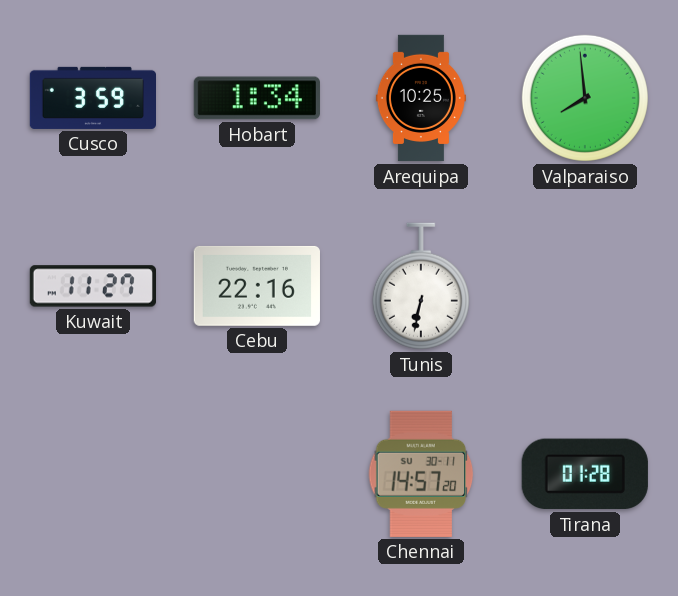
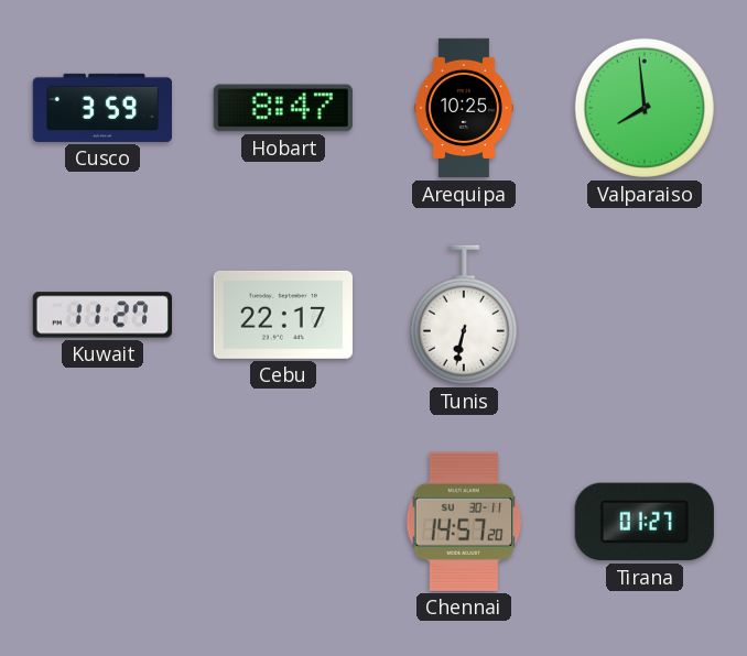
Hobart: 1:34 -> 8:47
Cebu: 22:16 -> 22:17
Tirana: 01:28 -> 01:27
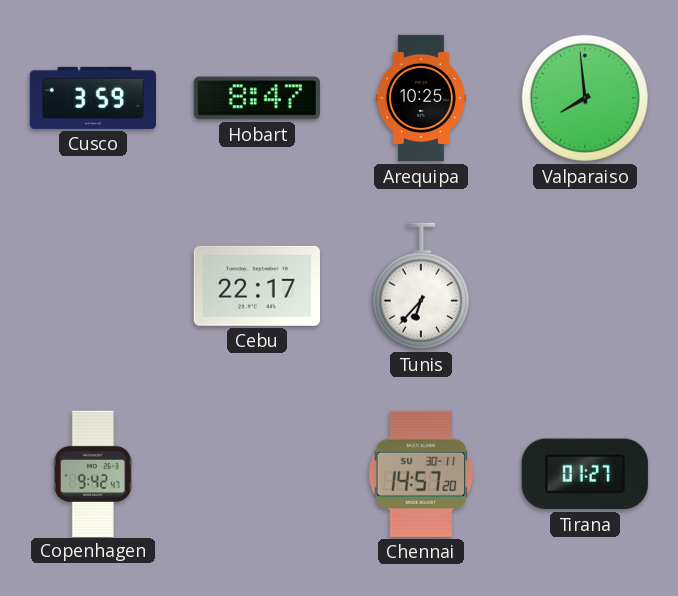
Kuwait: 11:27 -> none
Tunis: 6:32 -> 6:37
Copenhagen: none -> 9:42
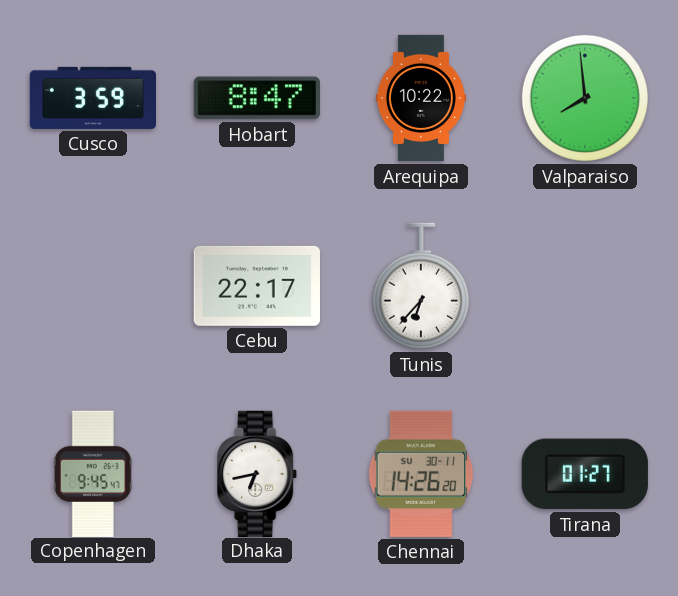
Arequipa: 10:25 -> 10:22
Copenhagen: 9:42 -> 9:45
Dhaka: none -> 6:43
Chennai: 14:57 -> 14:26
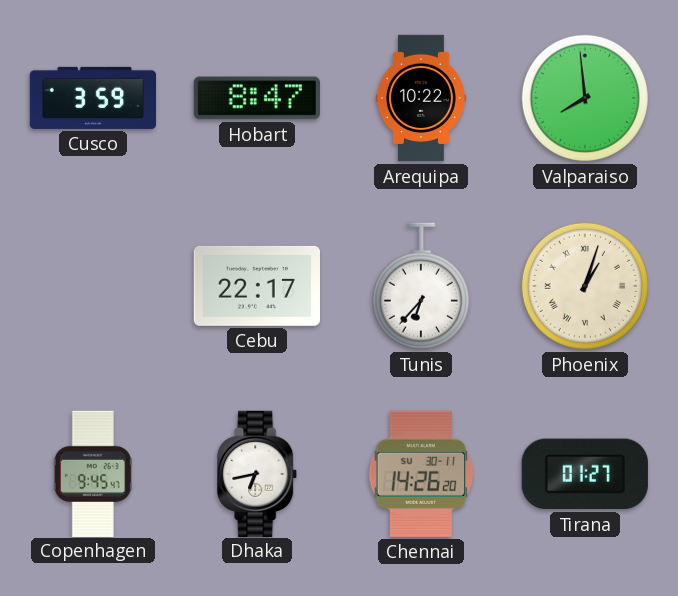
Phoenix: none -> 1:03
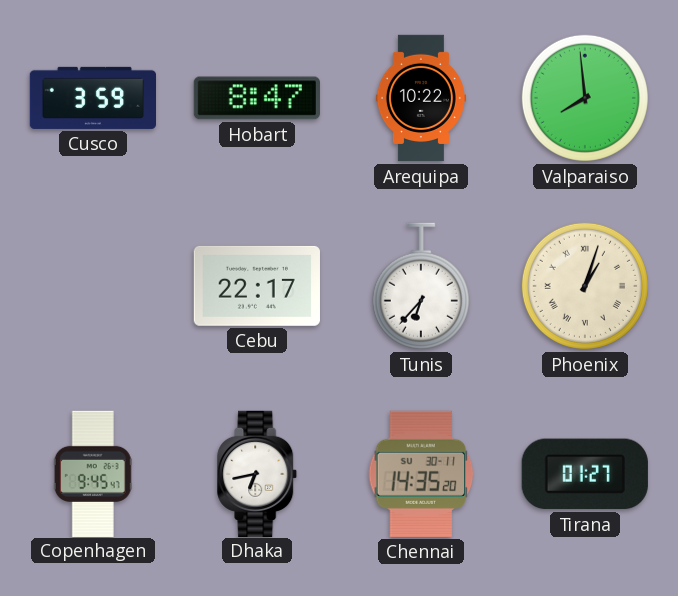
Chennai: 14:26 -> 14:35
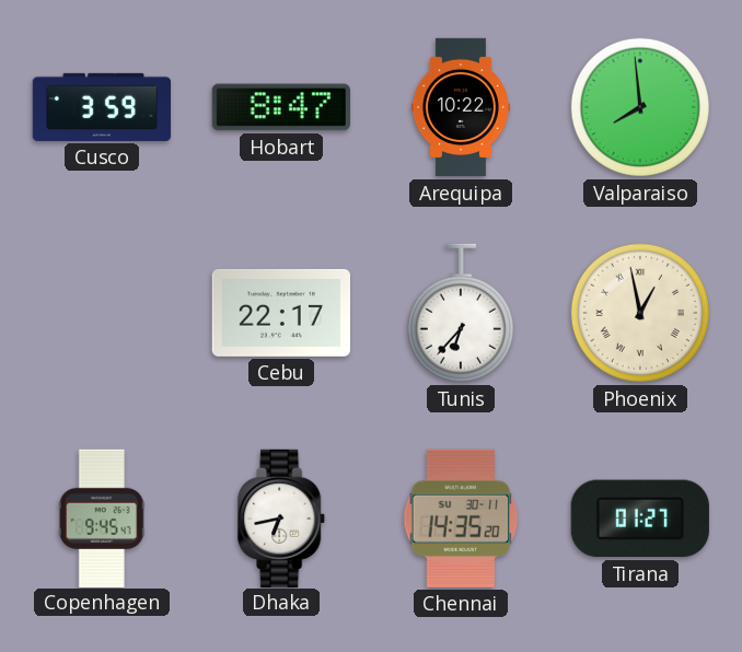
Phoenix: 1:03 -> 12:58
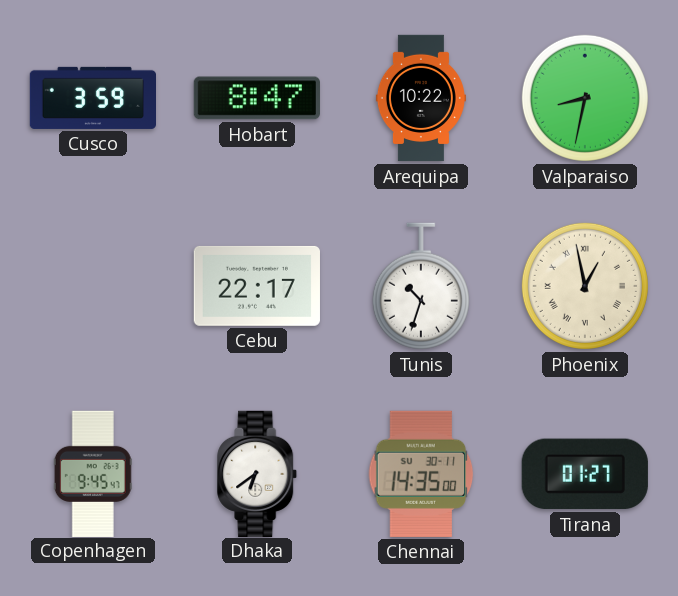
Valparaiso: 7:59 -> 8:32
Tunis: 6:37 -> 10:33
Dhaka: 6:43 -> 6:39
Chennai: 14:35:20 -> 14:35:00
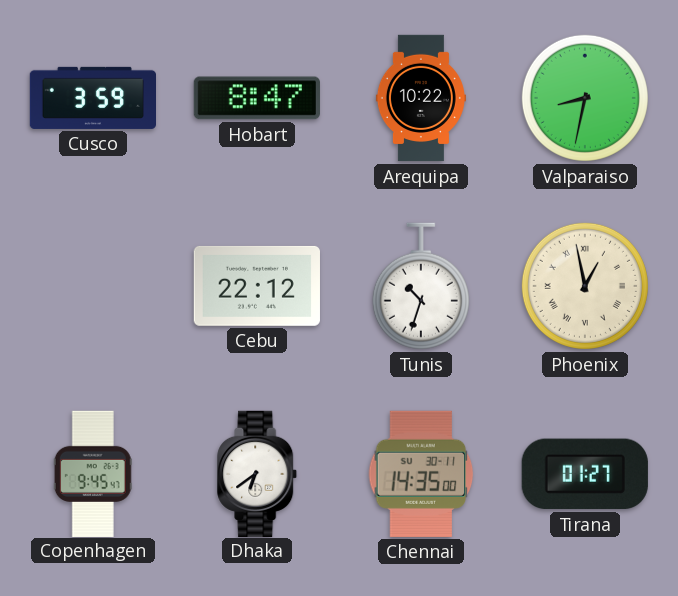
Cebu: 22:17 -> 22:12
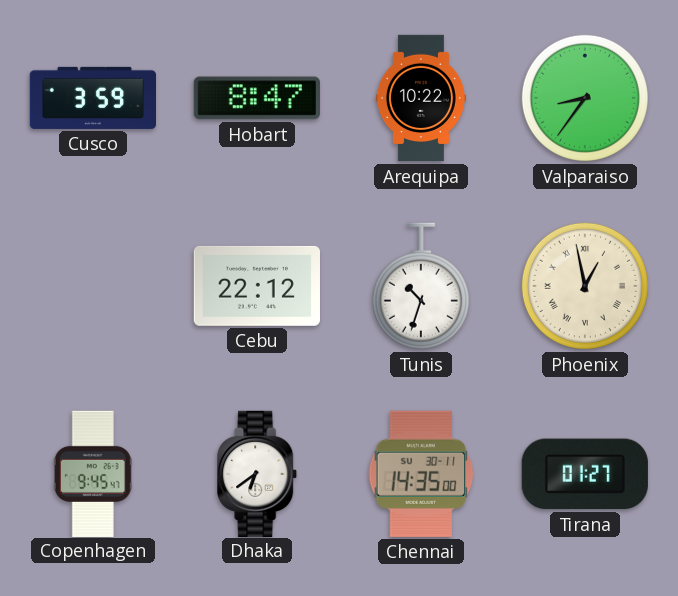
Valparaiso: 8:32 -> 8:36
